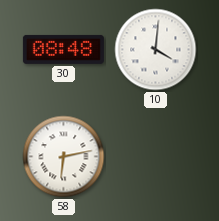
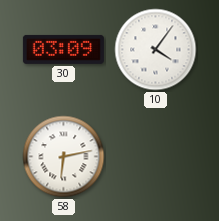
30: 08:48 -> 03:09
10: 4:01 -> 4:06
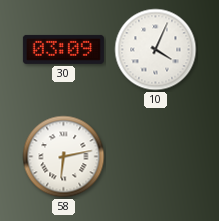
10: 4:06 -> 4:04
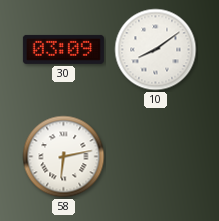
10: 4:04 -> 8:09
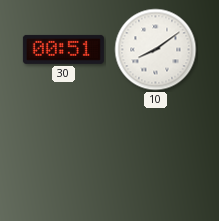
30: 03:09 -> 00:51
58: 6:13 -> none
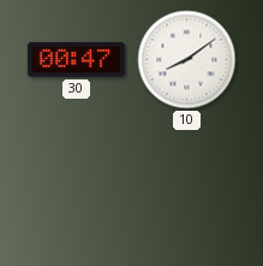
30: 00:51 -> 00:47
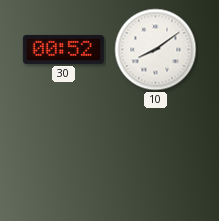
30: 00:47 -> 00:52
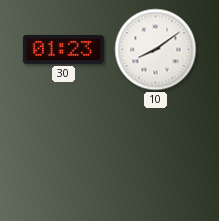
30: 00:52 -> 01:23
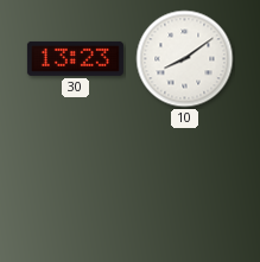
30: 01:23 -> 13:23
